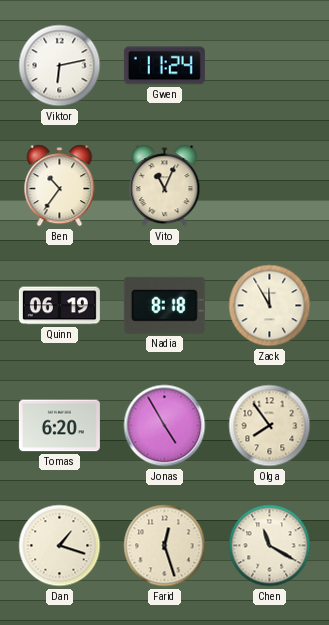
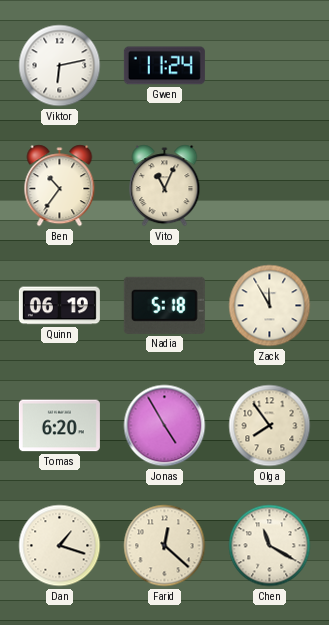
Nadia: 8:18 -> 5:18
Farid: 12:27 -> 12:22
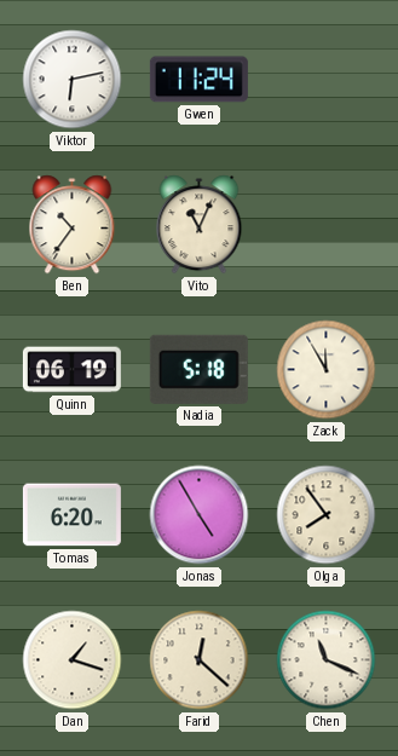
Chen: 11:20 -> 11:19
